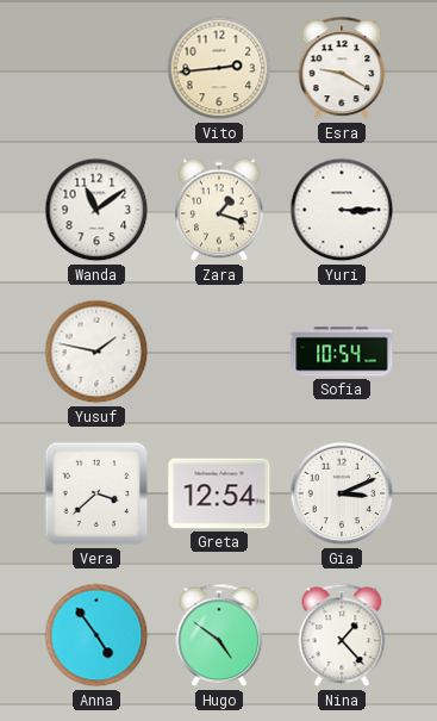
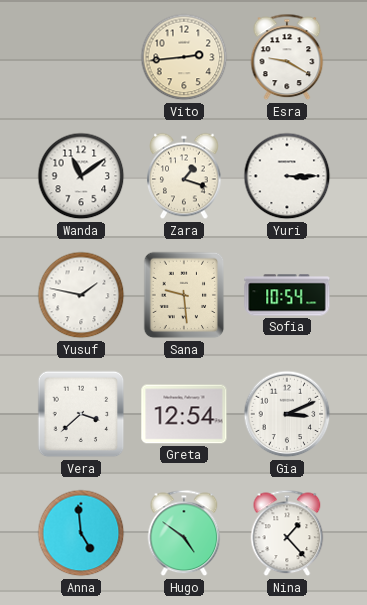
Sana: none -> 9:29
Anna: 4:54 -> 4:59
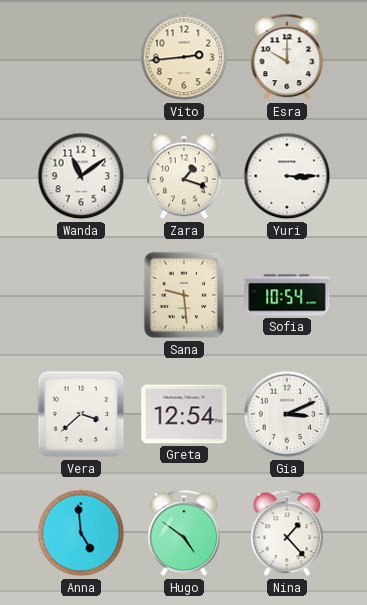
Esra: 9:20 -> 10:00
Yusuf: 1:47 -> none
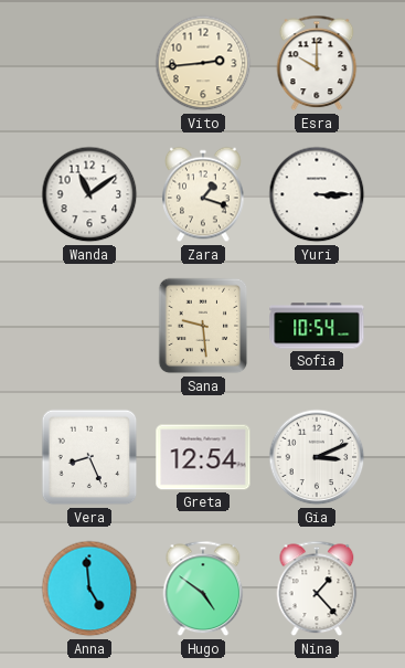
Vera: 3:38 -> 8:26
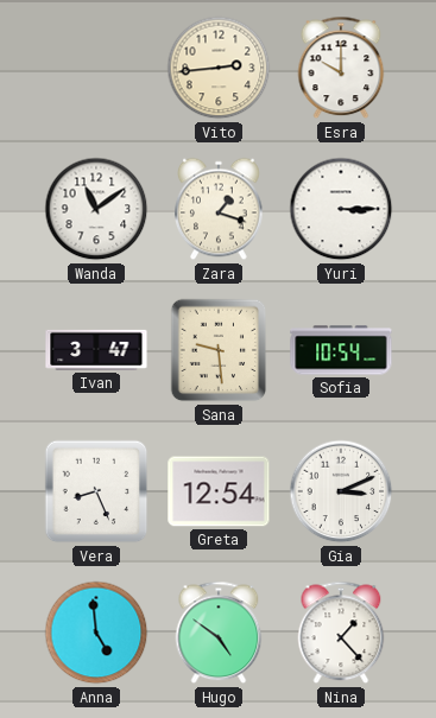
Ivan: none -> 3:47
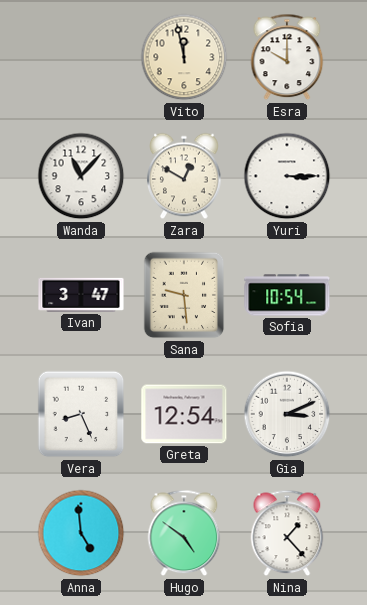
Vito: 2:44 -> 11:58
Wanda: 11:09 -> 11:07
Zara: 1:18 -> 12:50
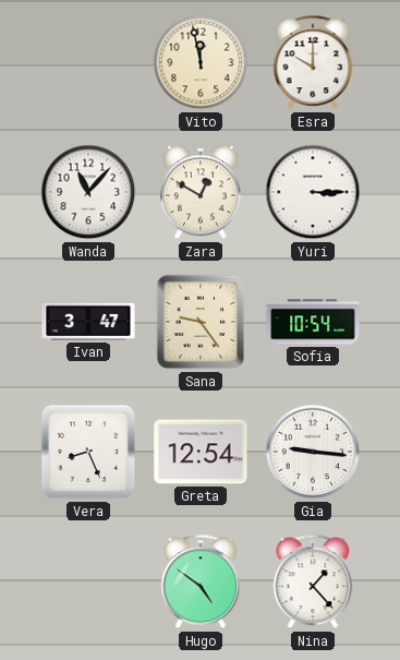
Sana: 9:29 -> 9:24
Gia: 3:11 -> 9:16
Anna: 4:59 -> none
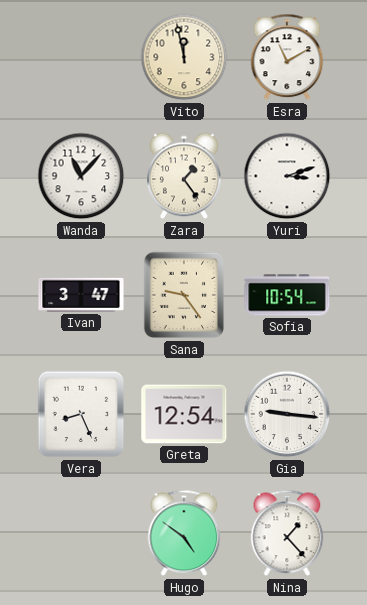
Esra: 10:00 -> 11:10
Zara: 12:50 -> 1:24
Yuri: 3:15 -> 3:12
